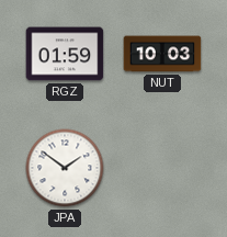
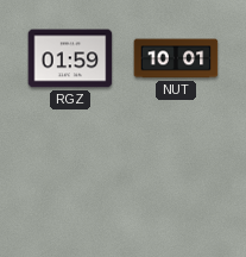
NUT: 10:03 -> 10:01
JPA: 1:51 -> none
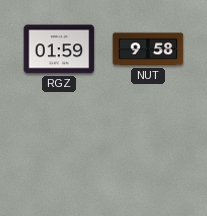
NUT: 10:01 -> 9:58
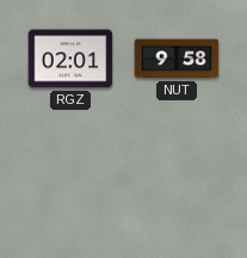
RGZ: 01:59 -> 02:01
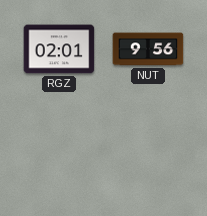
NUT: 9:58 -> 9:56
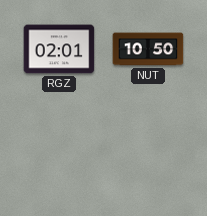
NUT: 9:56 -> 10:50
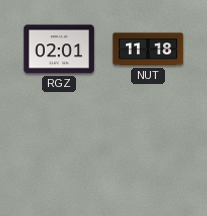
NUT: 10:50 -> 11:18
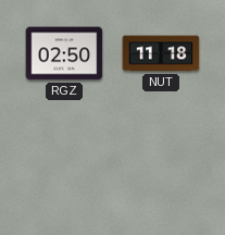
RGZ: 02:01 -> 02:50
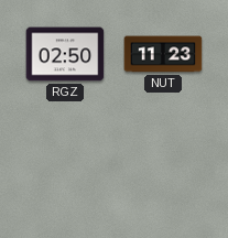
NUT: 11:18 -> 11:23
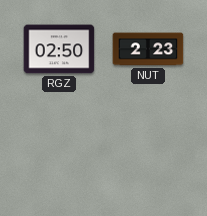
NUT: 11:23 -> 2:23
